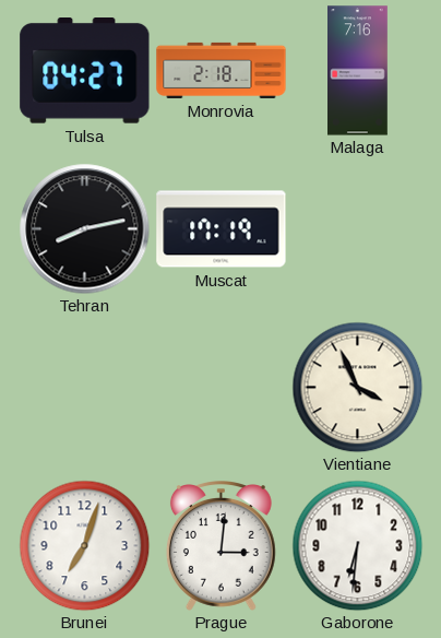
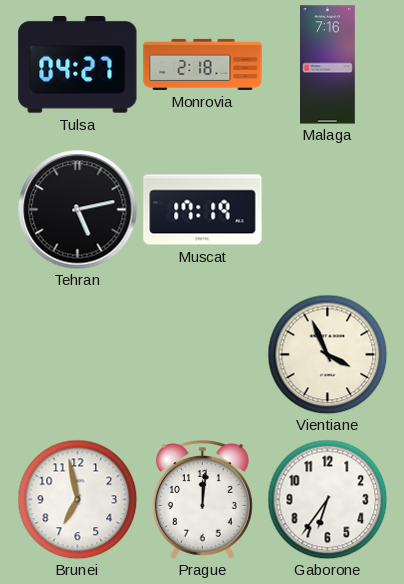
Tehran: 8:13 -> 5:13
Brunei: 7:03 -> 6:58
Prague: 3:01 -> 12:01
Gaborone: 6:31 -> 6:36
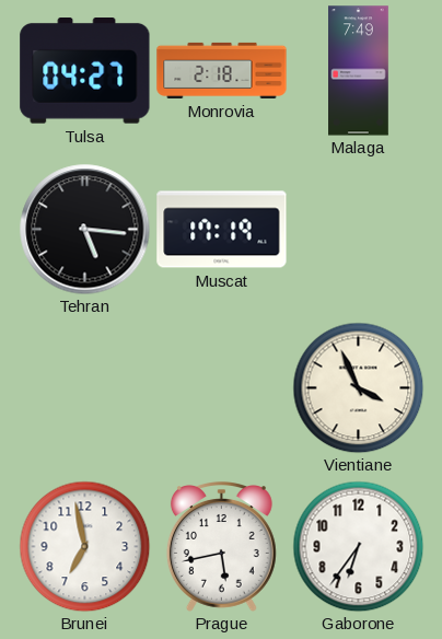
Malaga: 7:16 -> 7:49
Tehran: 5:13 -> 5:16
Prague: 12:01 -> 5:43
